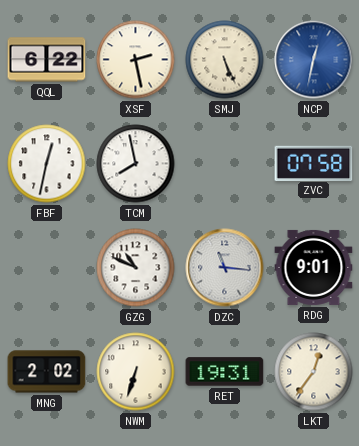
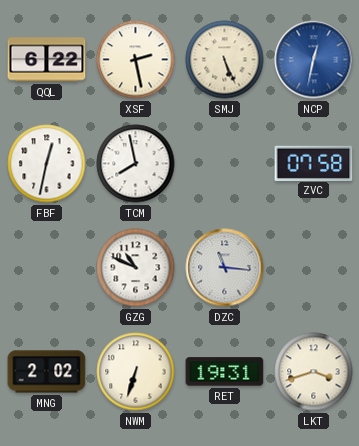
RDG: 9:01 -> none
LKT: 12:36 -> 3:42
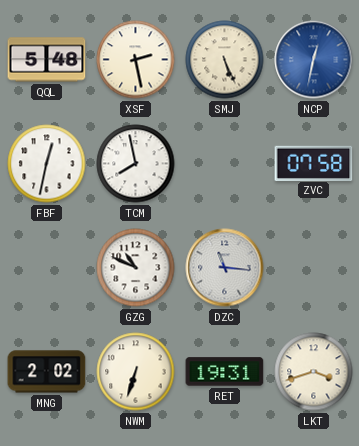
QQL: 6:22 -> 5:48
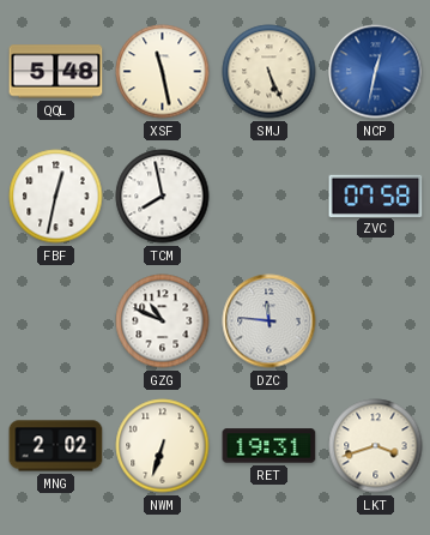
XSF: 2:28 -> 11:28
DZC: 11:16 -> 11:46
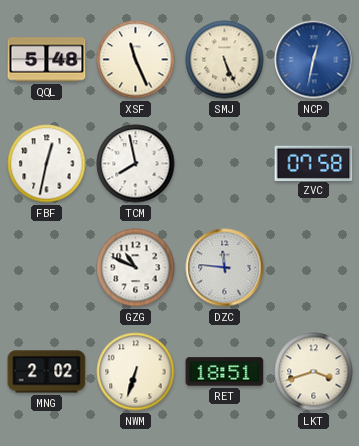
XSF: 11:28 -> 11:26
RET: 19:31 -> 18:51
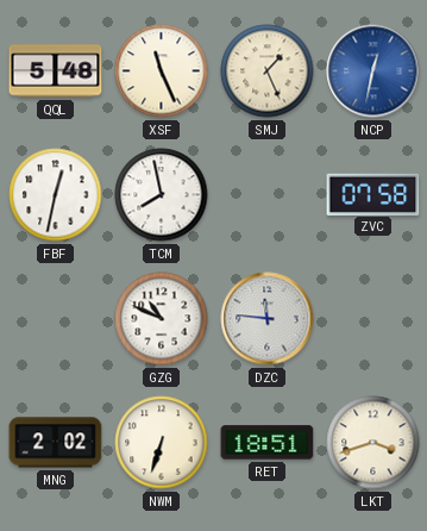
SMJ: 5:26 -> 1:26
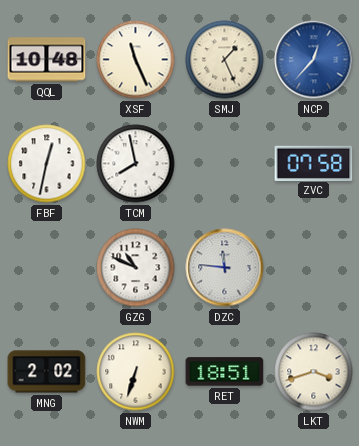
QQL: 5:48 -> 10:48
NCP: 12:32 -> 12:37
